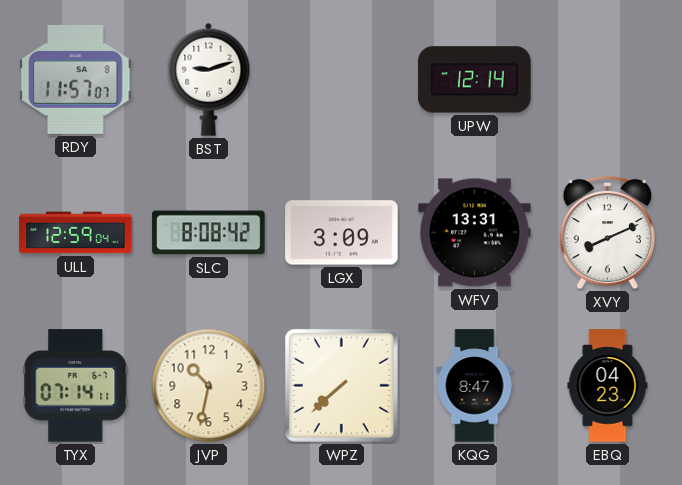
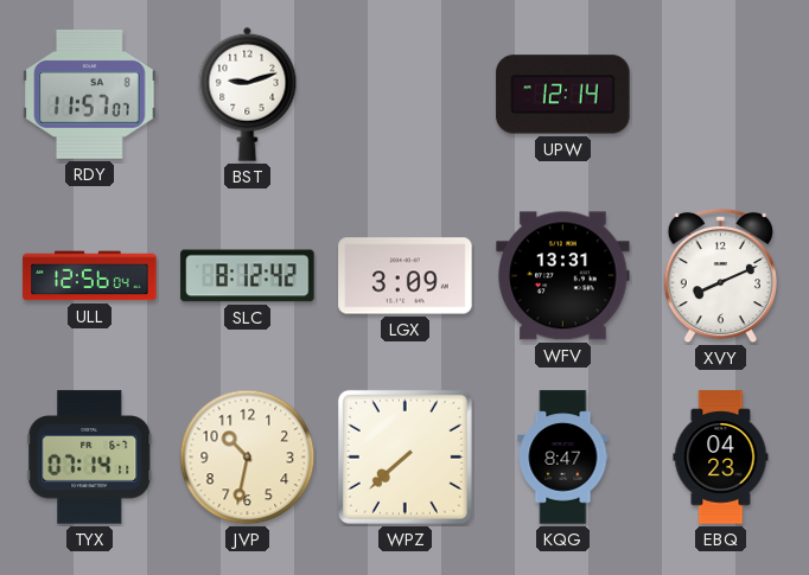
ULL: 12:59 -> 12:56
SLC: 8:08 -> 8:12
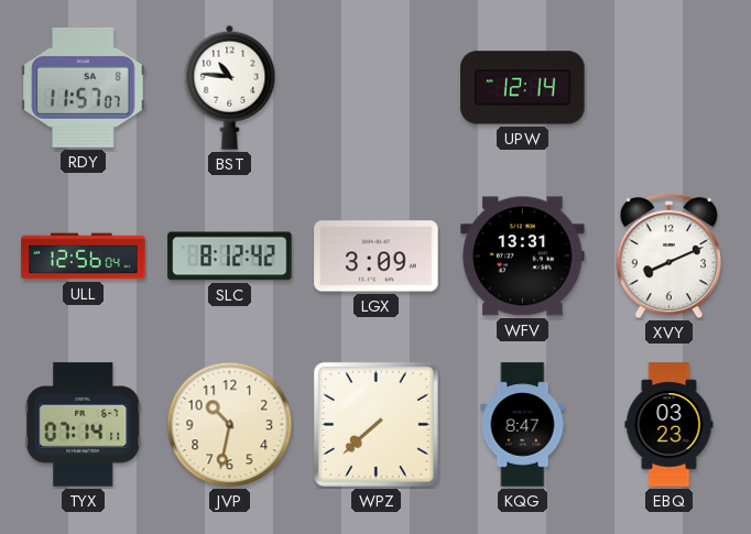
BST: 9:12 -> 10:46
EBQ: 04:23 -> 03:23
